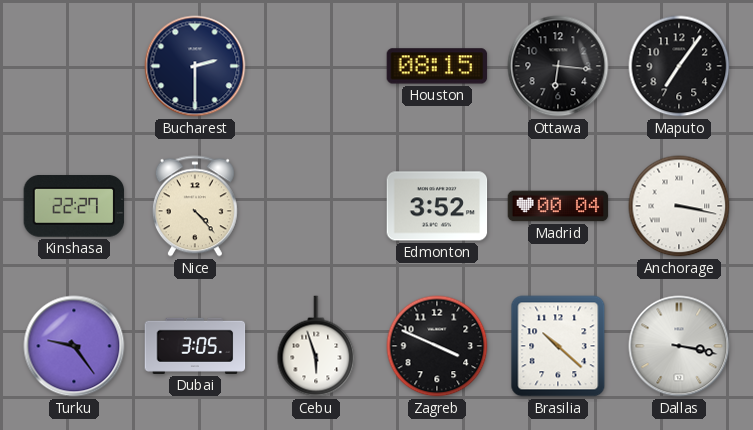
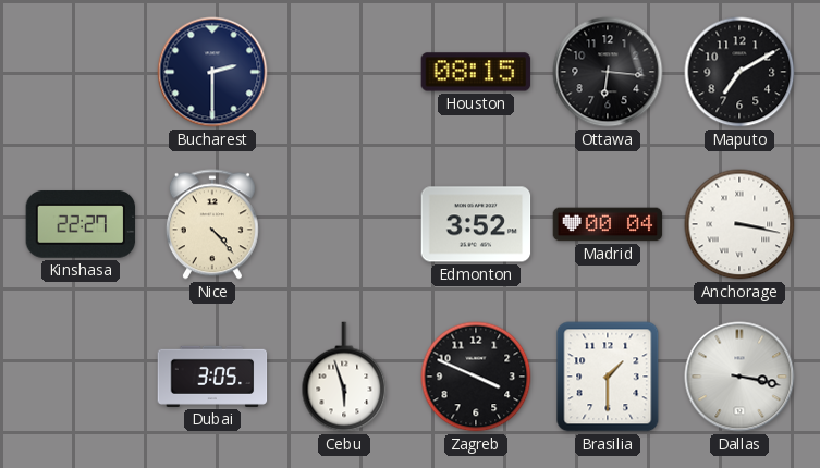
Maputo: 7:06 -> 7:10
Turku: 9:24 -> none
Brasilia: 10:22 -> 1:30
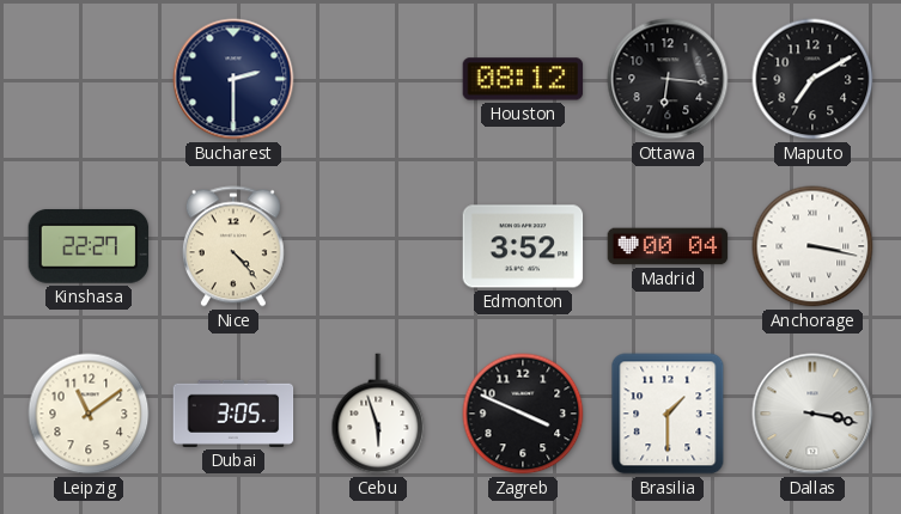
Houston: 08:15 -> 08:12
Leipzig: none -> 11:09
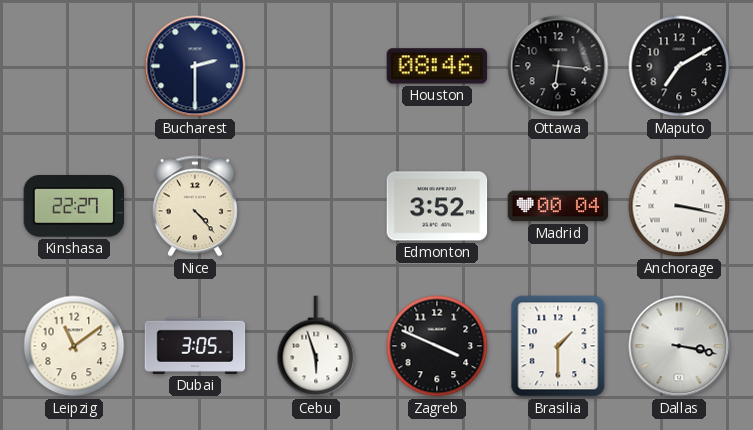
Houston: 08:12 -> 08:46
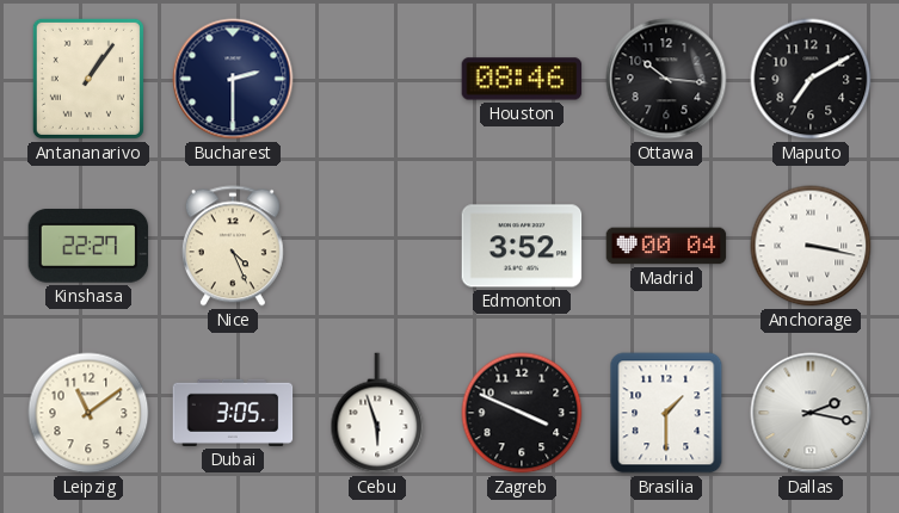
Antananarivo: none -> 1:06
Ottawa: 6:16 -> 10:16
Nice: 4:23 -> 4:26
Dallas: 3:17 -> 2:17
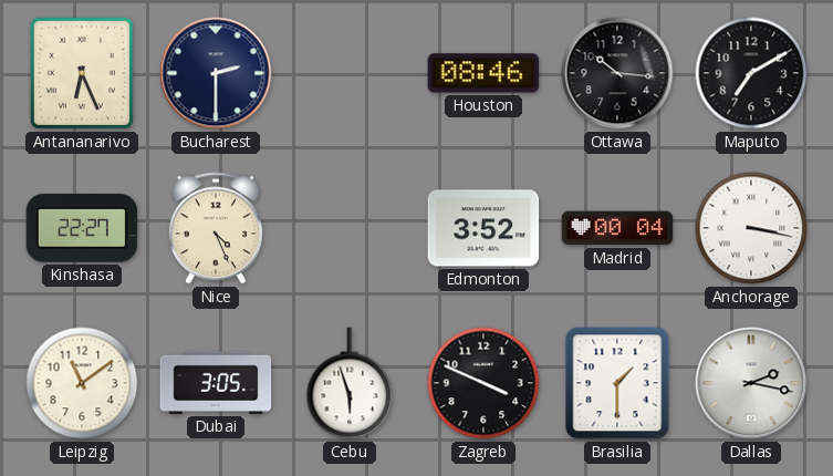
Antananarivo: 1:06 -> 6:26
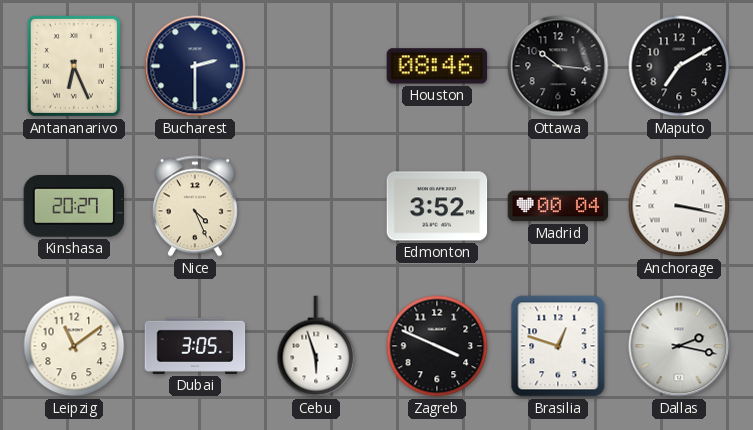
Kinshasa: 22:27 -> 20:27
Brasilia: 1:30 -> 12:48
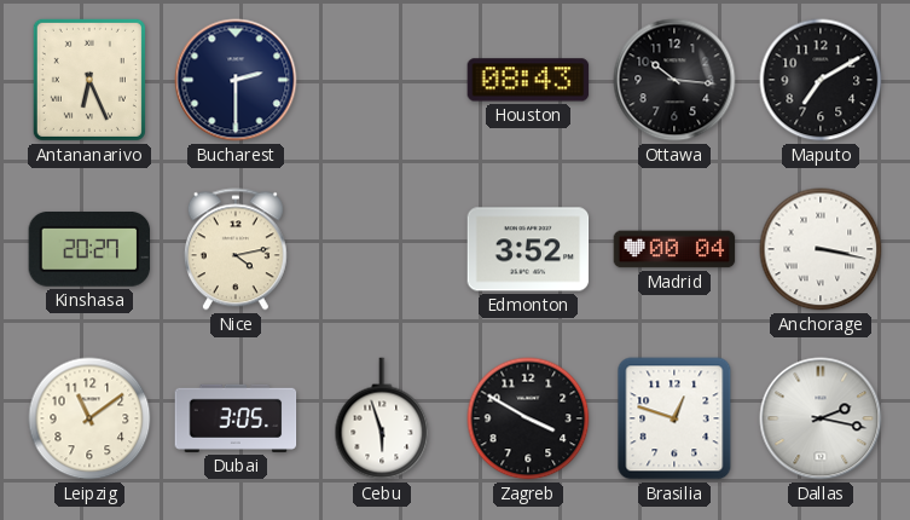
Houston: 08:46 -> 08:43
Nice: 4:26 -> 4:13
Zagreb: 3:49 -> 3:50
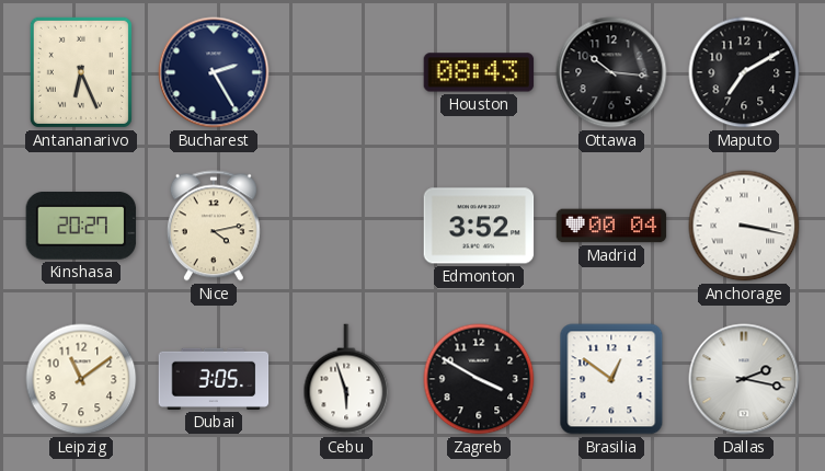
Bucharest: 2:30 -> 2:25
Brasilia: 12:48 -> 12:51
